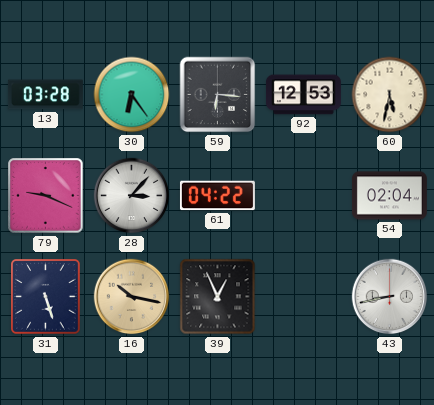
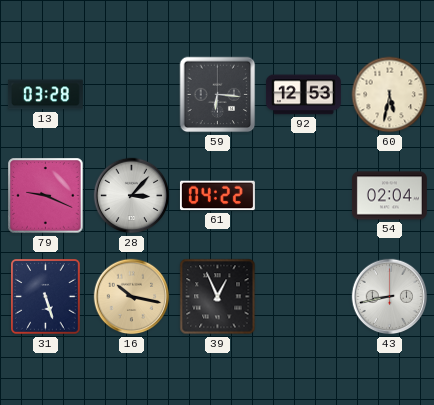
30: 6:24 -> none
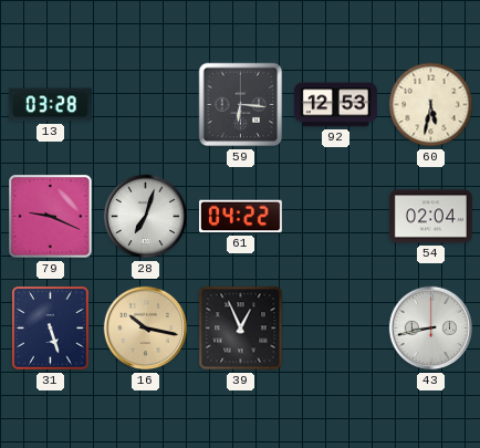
28: 3:07 -> 7:03
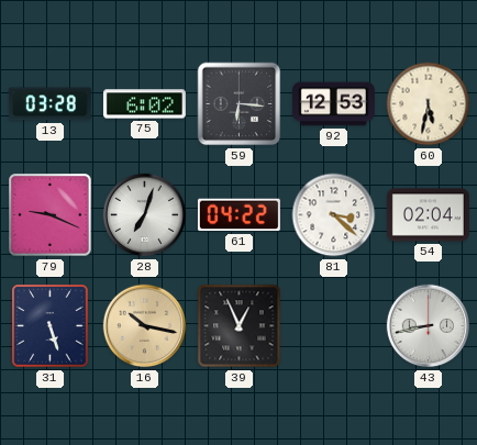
75: none -> 6:02
81: none -> 3:22
